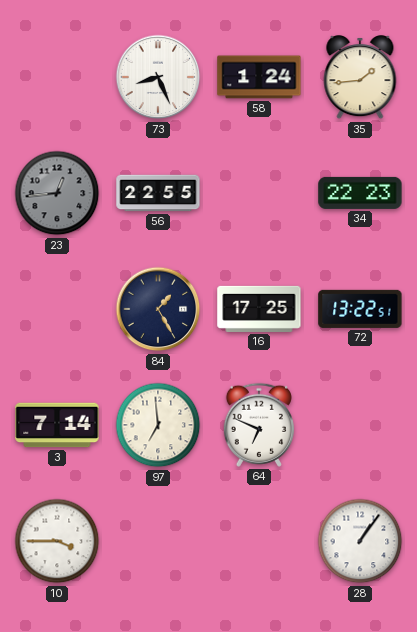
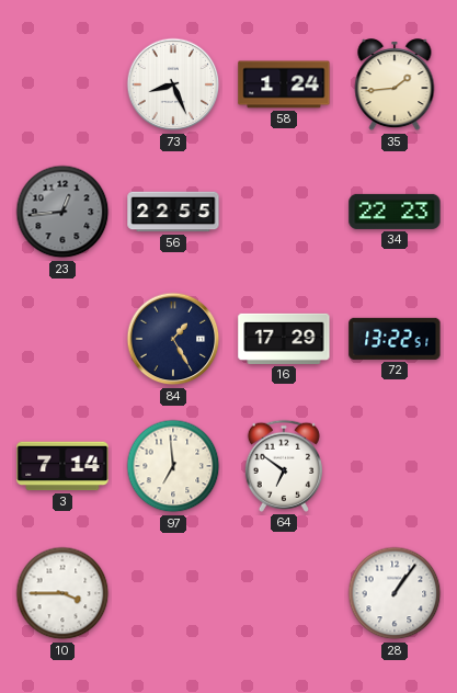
16: 17:25 -> 17:29
64: 6:49 -> 6:51
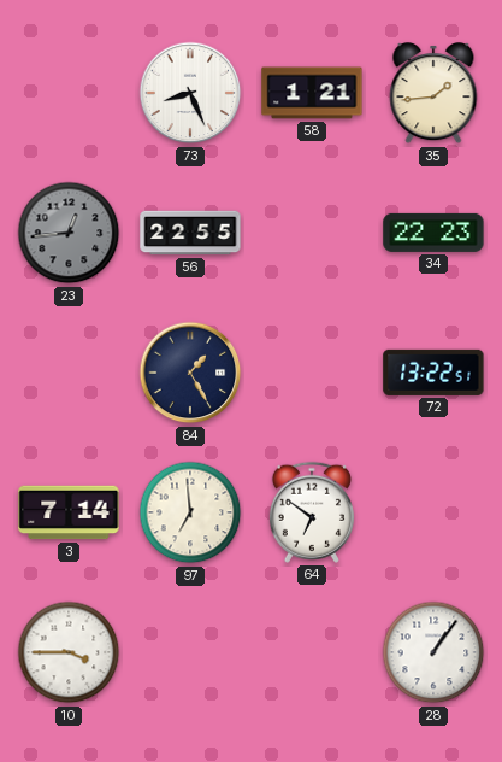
58: 1:24 -> 1:21
16: 17:29 -> none
